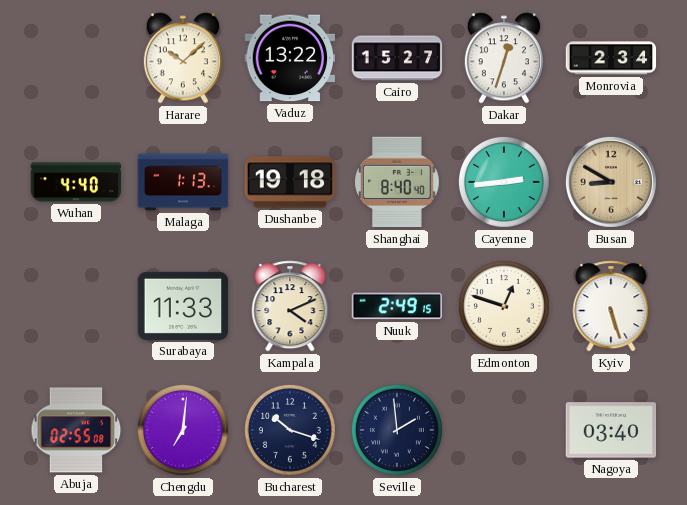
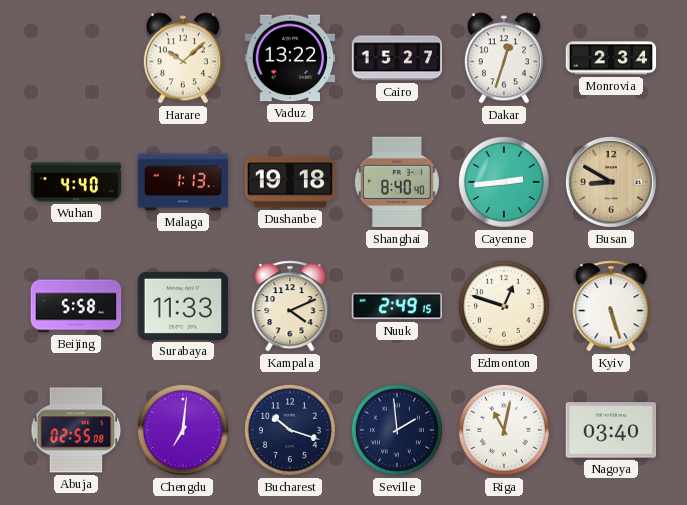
Beijing: none -> 5:58
Riga: none -> 11:02
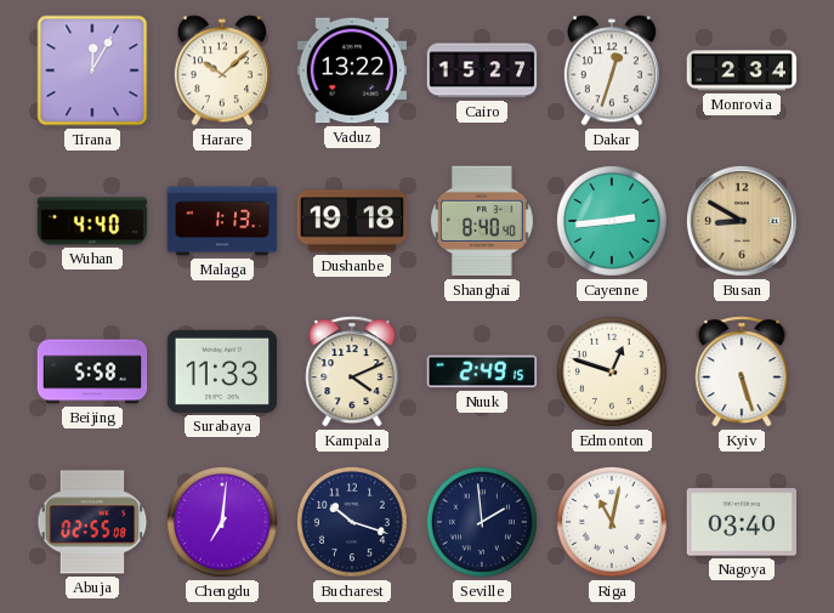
Tirana: none -> 12:05
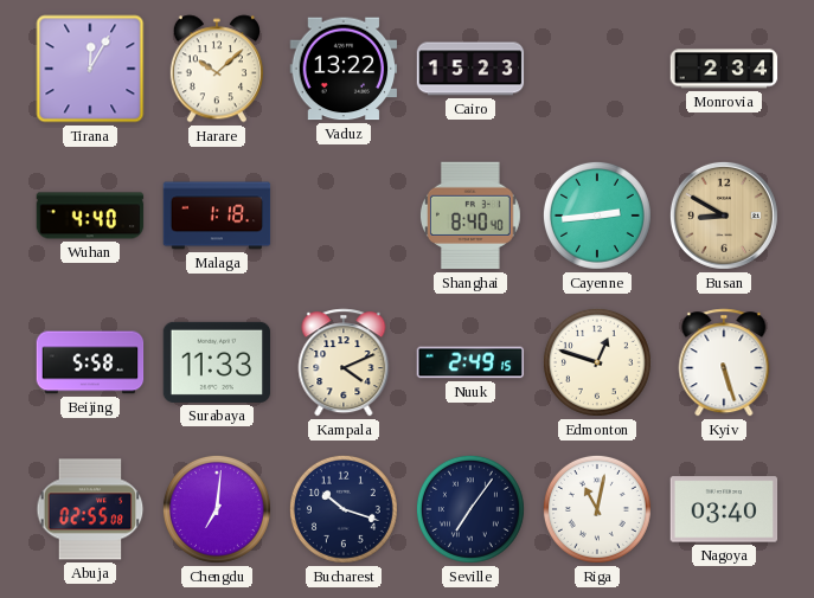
Cairo: 15:27 -> 15:23
Dakar: 12:33 -> none
Malaga: 1:13 -> 1:18
Dushanbe: 19:18 -> none
Seville: 1:59 -> 7:06
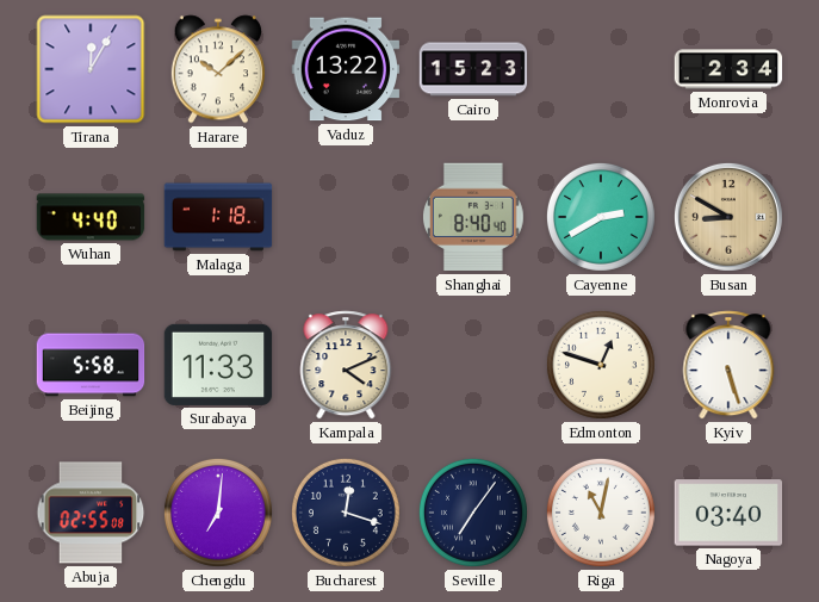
Cayenne: 2:44 -> 2:40
Nuuk: 2:49 -> none
Bucharest: 10:18 -> 12:18
